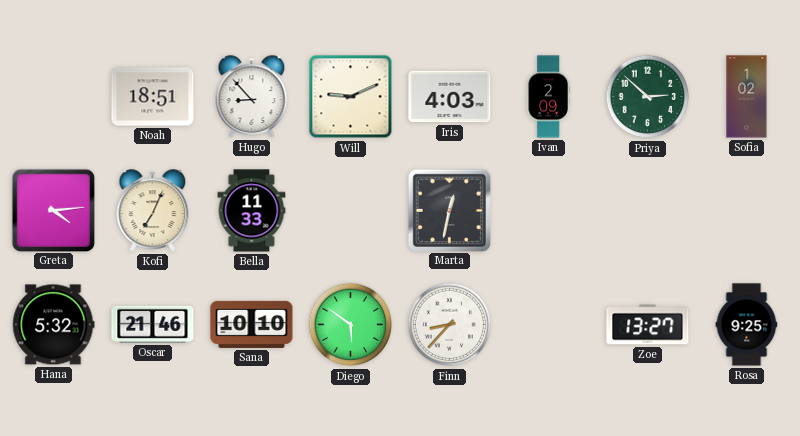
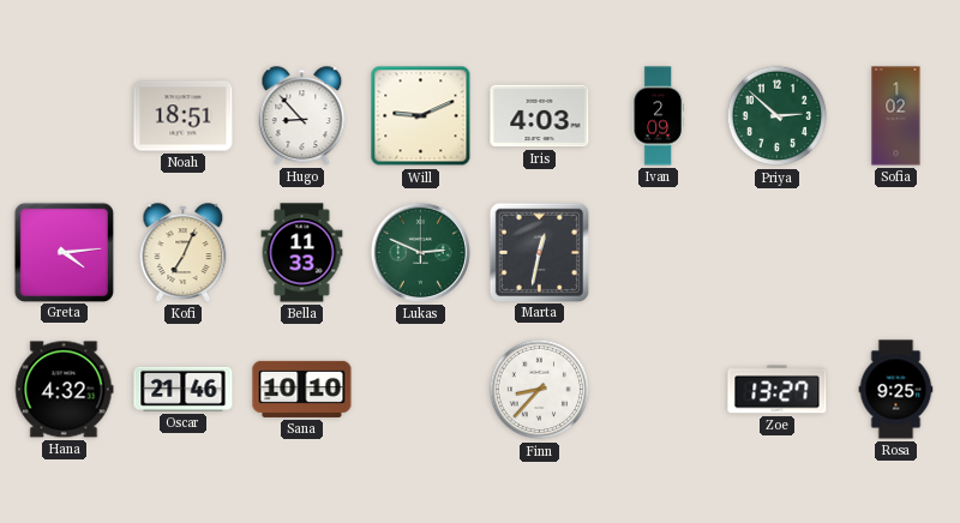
Lukas: none -> 2:49
Hana: 5:32 -> 4:32
Diego: 5:51 -> none
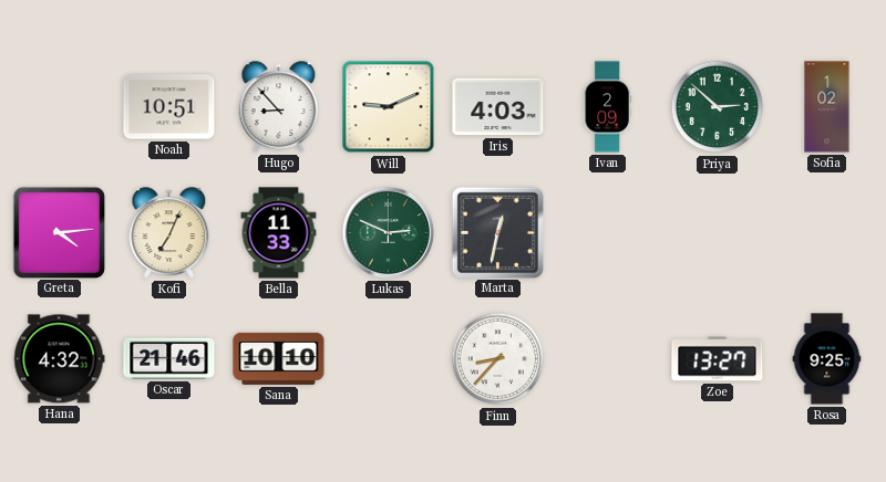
Noah: 18:51 -> 10:51
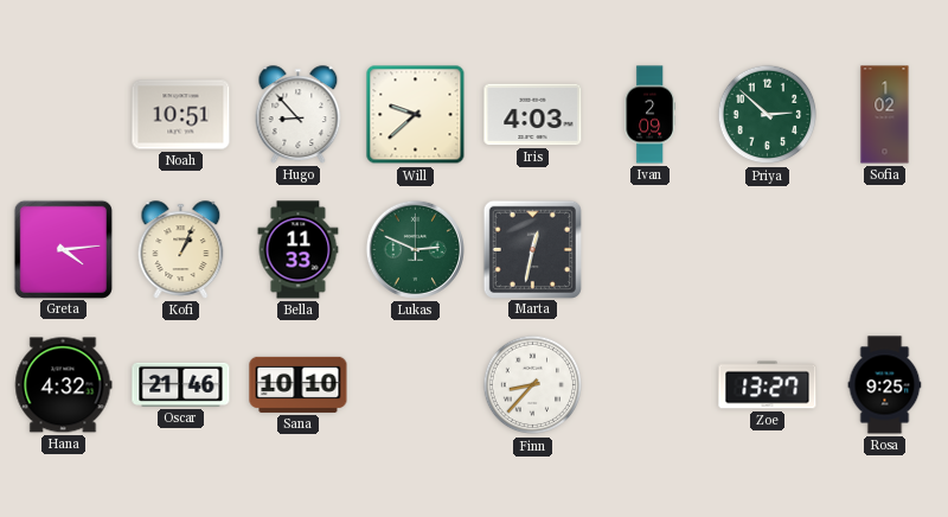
Will: 9:11 -> 9:38
Kofi: 7:04 -> 1:04
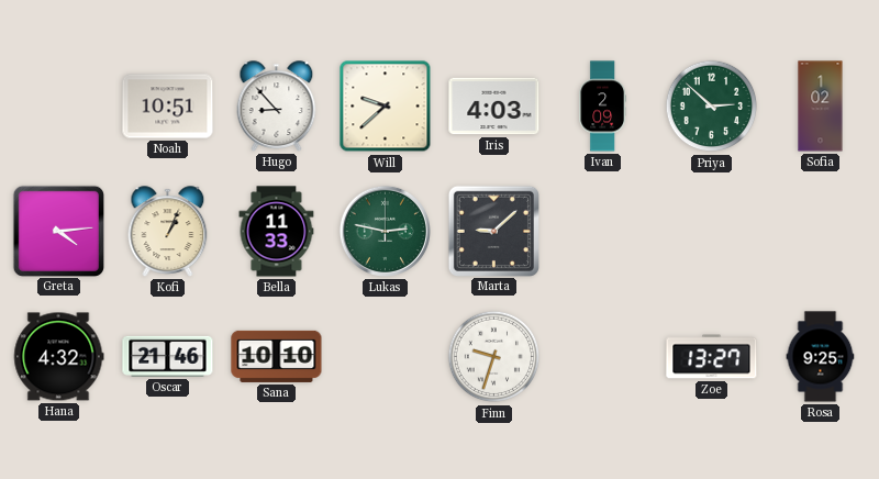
Lukas: 2:49 -> 2:47
Marta: 12:32 -> 9:08
Finn: 8:37 -> 9:33
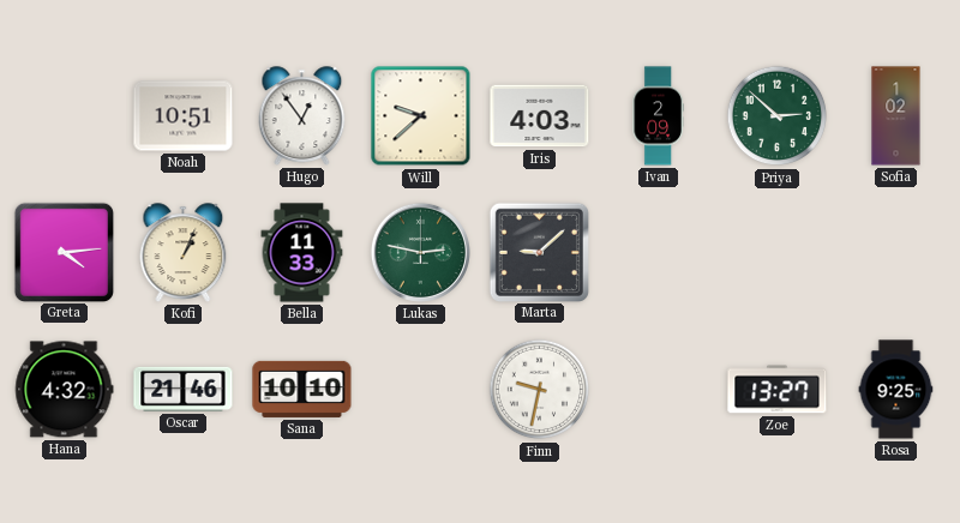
Hugo: 8:53 -> 12:54
Finn: 9:33 -> 9:32
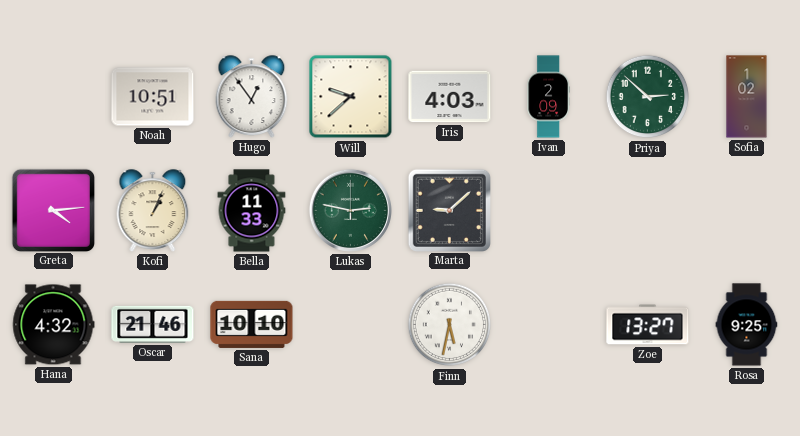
Finn: 9:32 -> 5:32
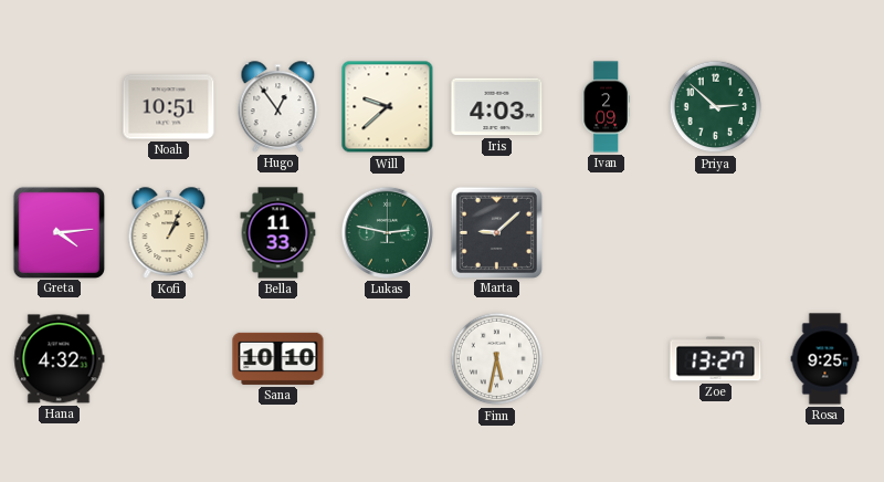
Sofia: 1:02 -> none
Oscar: 21:46 -> none
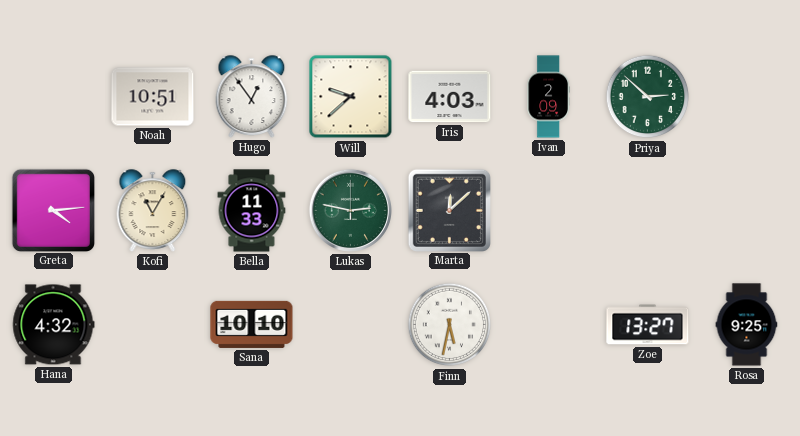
Kofi: 1:04 -> 11:05
Marta: 9:08 -> 12:08
